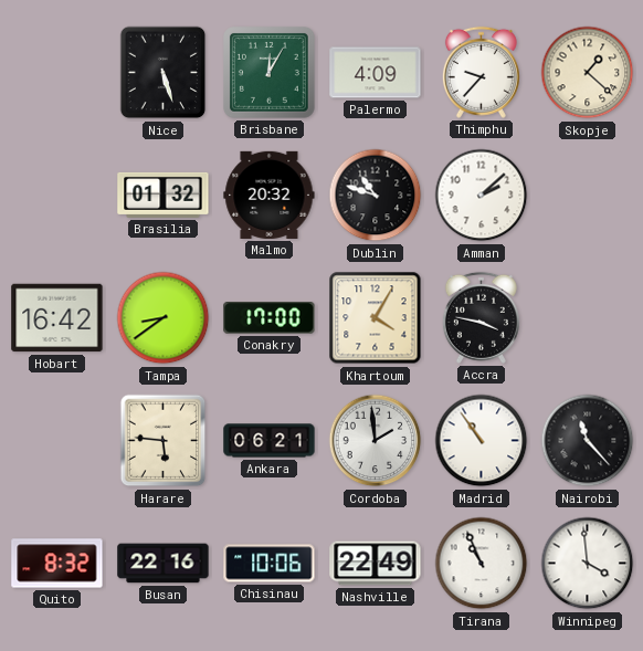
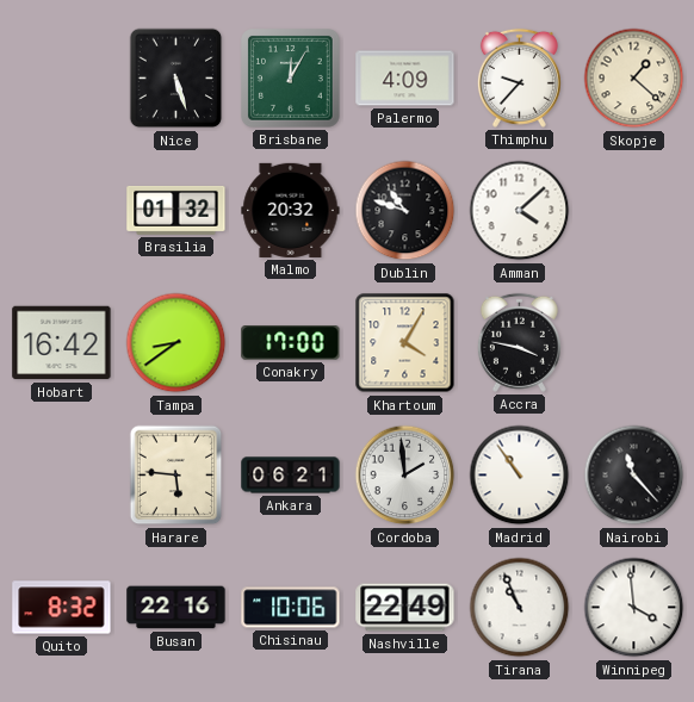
Amman: 2:08 -> 4:08
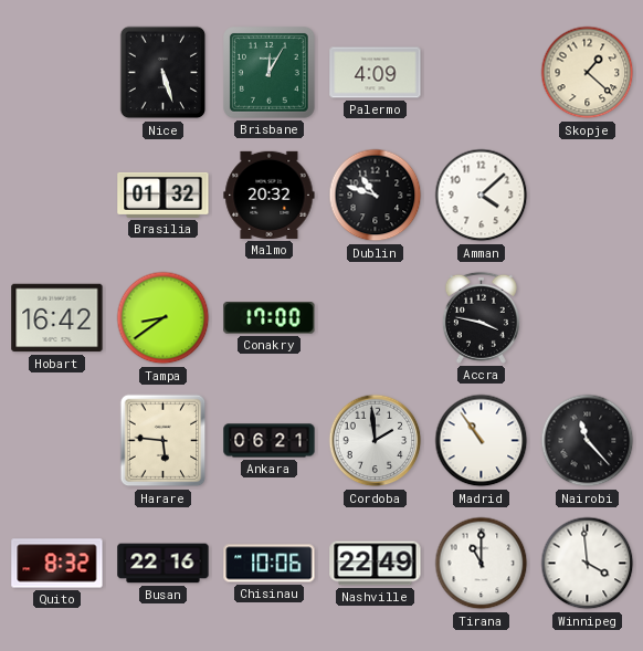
Thimphu: 9:37 -> none
Khartoum: 4:05 -> none
Tirana: 10:56 -> 11:00
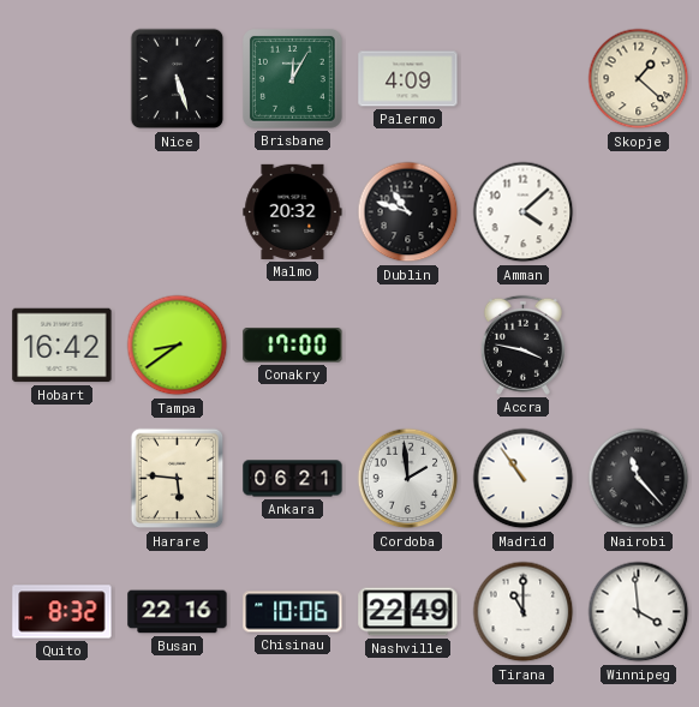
Brasilia: 01:32 -> none
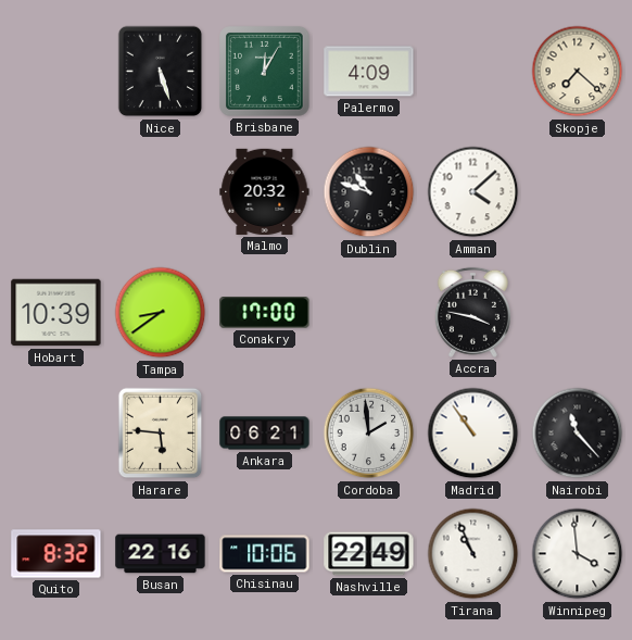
Skopje: 1:22 -> 7:22
Hobart: 16:42 -> 10:39
Tirana: 11:00 -> 10:56
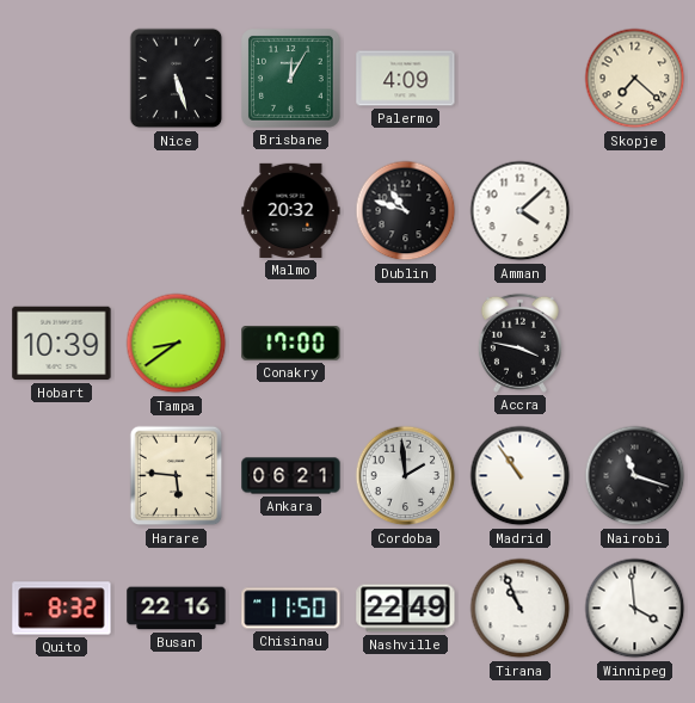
Nairobi: 11:23 -> 11:18
Chisinau: 10:06 -> 11:50
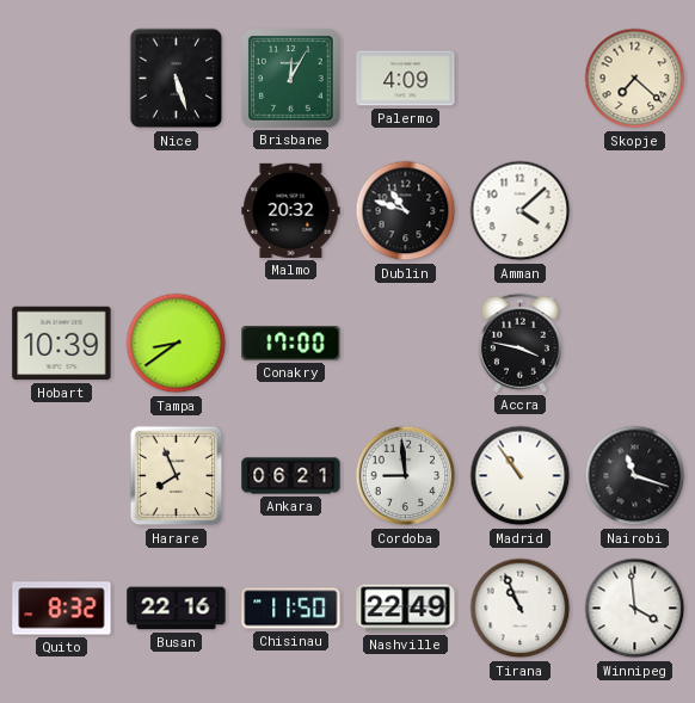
Harare: 5:46 -> 7:56
Cordoba: 1:59 -> 8:59
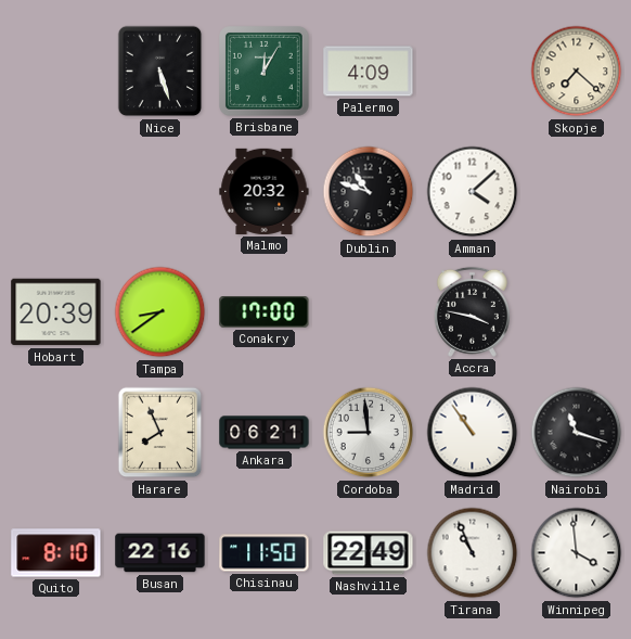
Hobart: 10:39 -> 20:39
Quito: 8:32 -> 8:10
